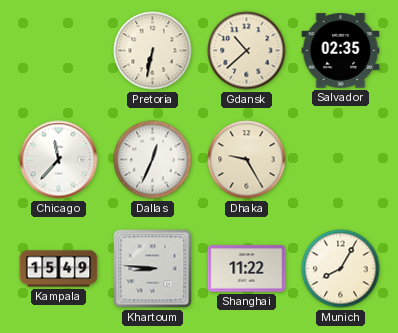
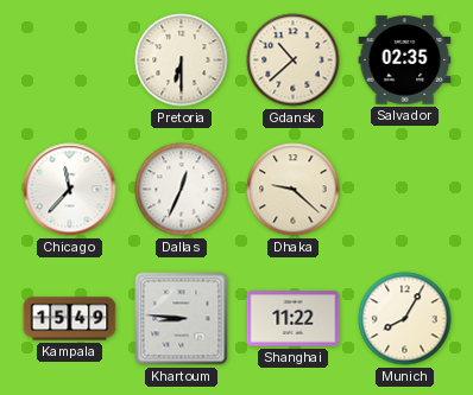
Pretoria: 6:32 -> 6:30
Dhaka: 9:25 -> 9:22
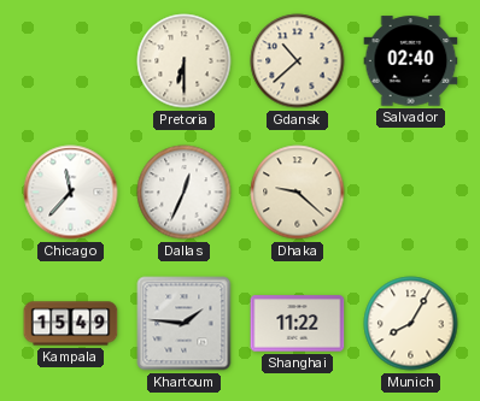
Salvador: 02:35 -> 02:40
Khartoum: 8:46 -> 1:46
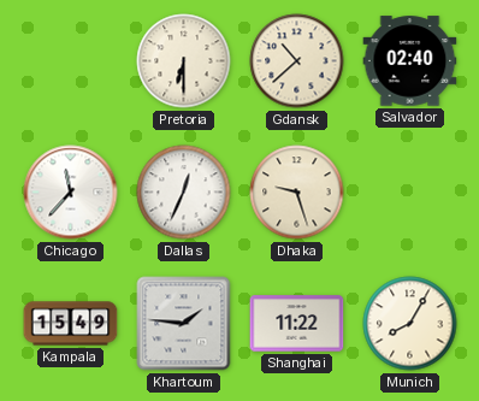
Dhaka: 9:22 -> 9:27
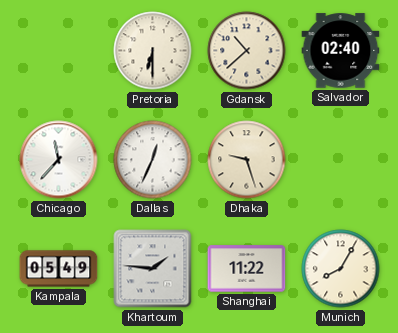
Kampala: 15:49 -> 05:49
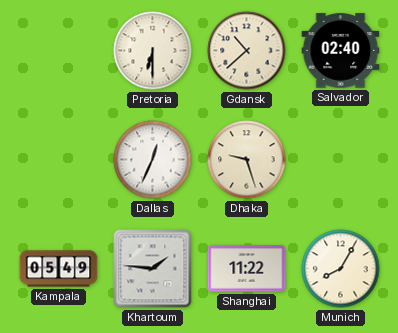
Chicago: 11:37 -> none
